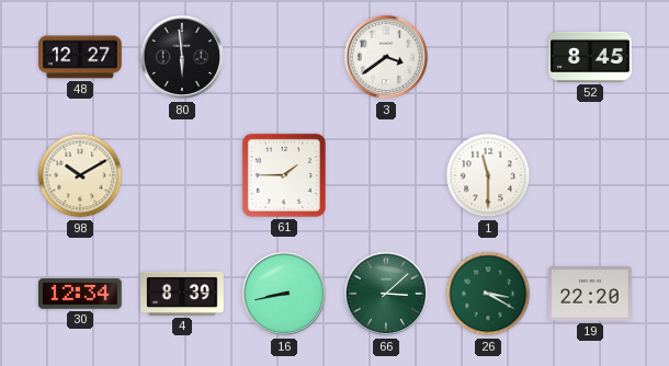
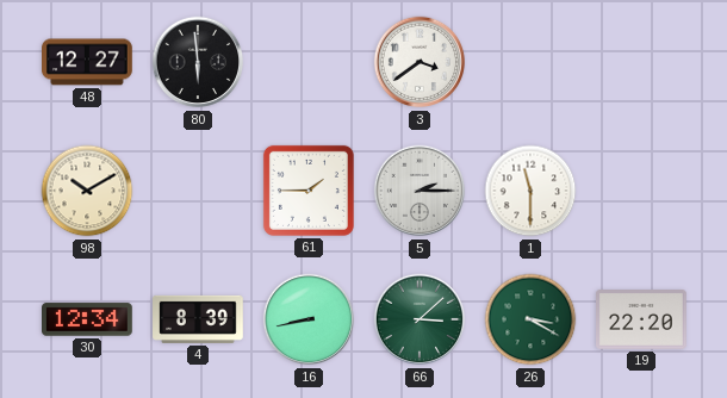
52: 8:45 -> none
5: none -> 2:15
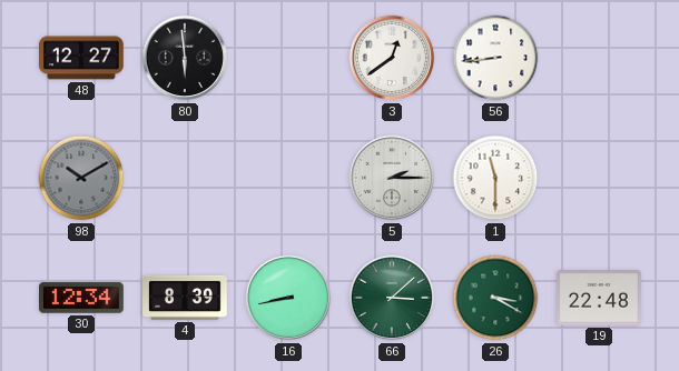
3: 3:39 -> 12:39
56: none -> 8:44
98 dial: cream -> grey
61: 1:45 -> none
19: 22:20 -> 22:48
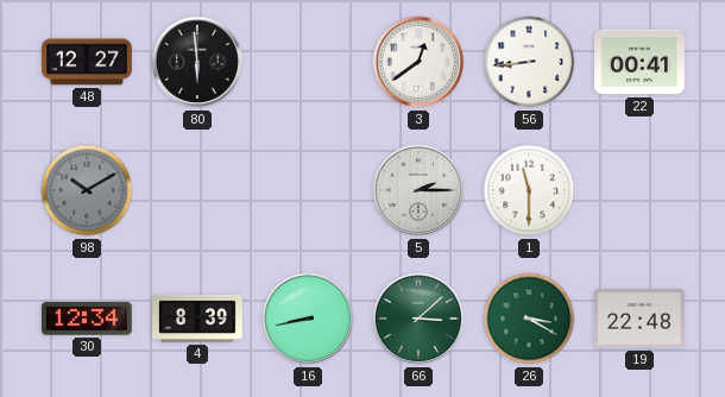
22: none -> 00:41
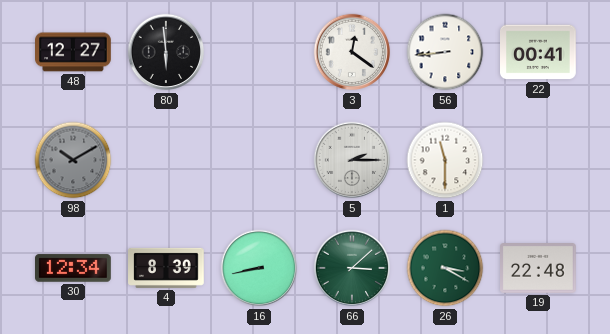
3: 12:39 -> 12:21
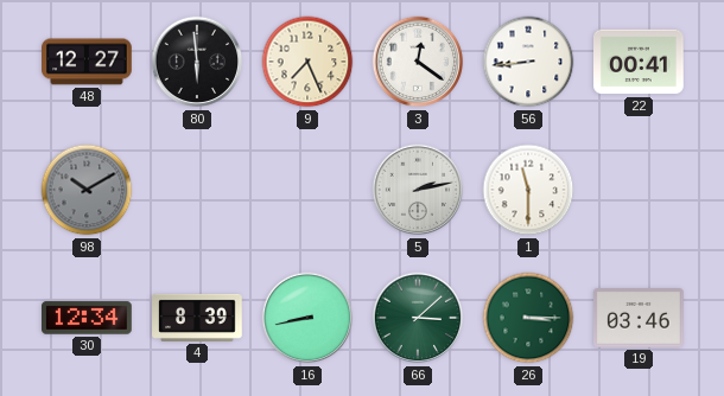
9: none -> 7:26
5: 2:15 -> 2:13
26: 3:20 -> 3:15
19: 22:48 -> 03:46
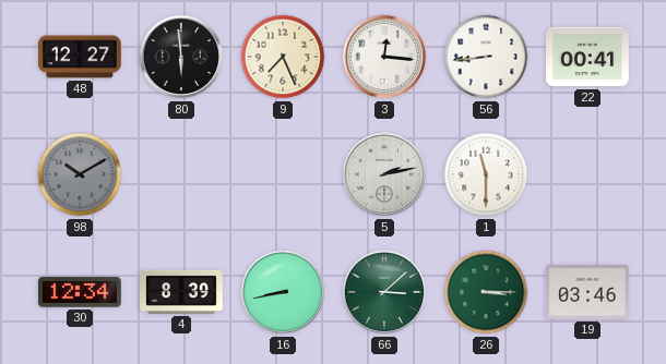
3: 12:21 -> 12:16
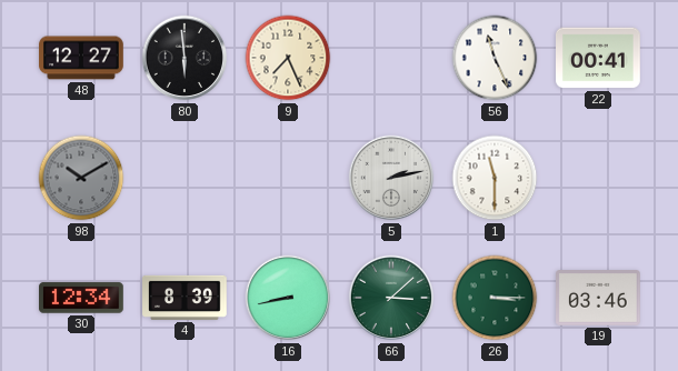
3: 12:16 -> none
56: 8:44 -> 11:26
